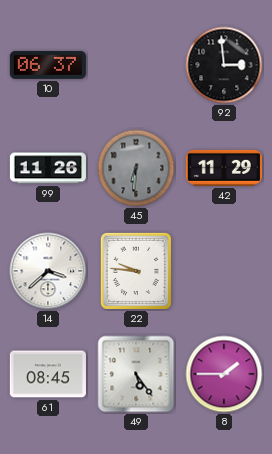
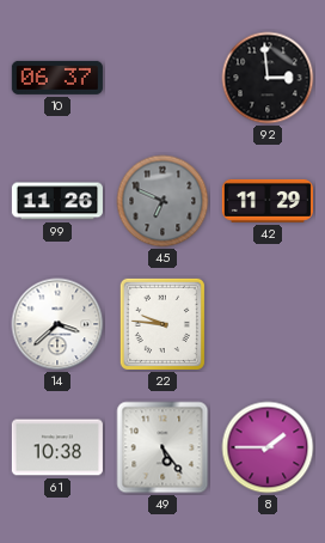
45: 6:31 -> 6:49
61: 08:45 -> 10:38
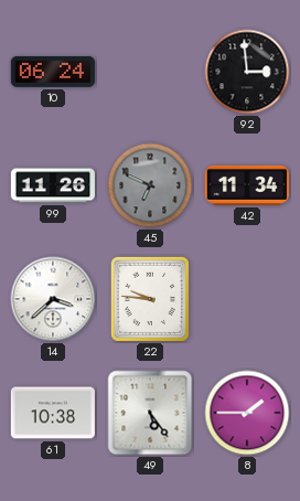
10: 06:37 -> 06:24
42: 11:29 -> 11:34
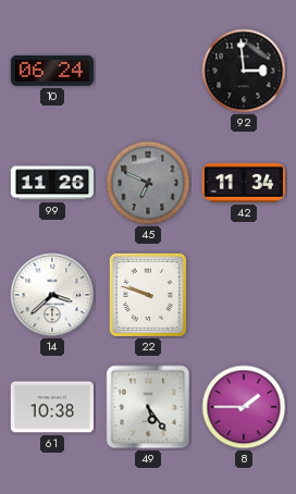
22: 9:46 -> 9:48
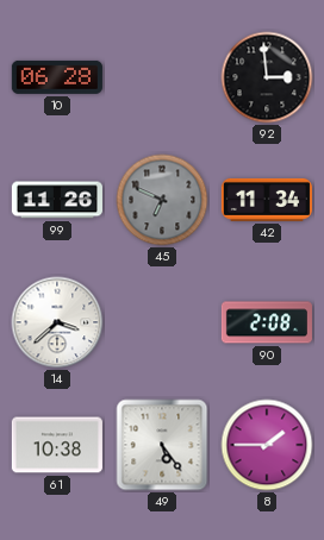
10: 06:24 -> 06:28
22: 9:48 -> none
90: none -> 2:08
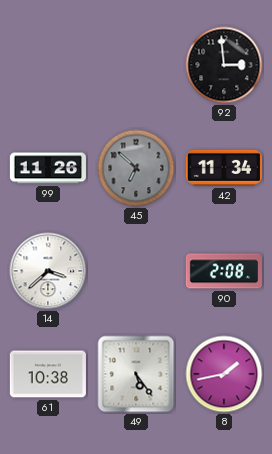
10: 06:28 -> none
45: 6:49 -> 6:52
8: 1:45 -> 1:43
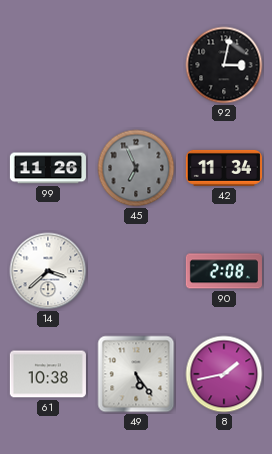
92: 2:59 -> 3:02
45: 6:52 -> 6:56
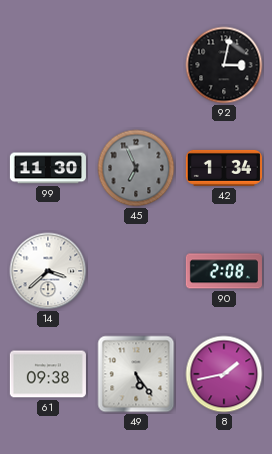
99: 11:26 -> 11:30
42: 11:34 -> 1:34
61: 10:38 -> 09:38
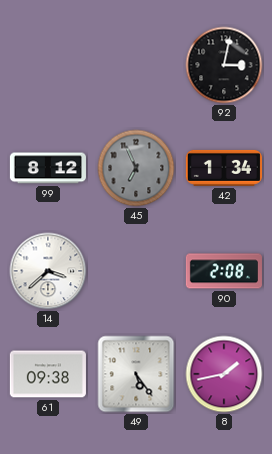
99: 11:30 -> 8:12
